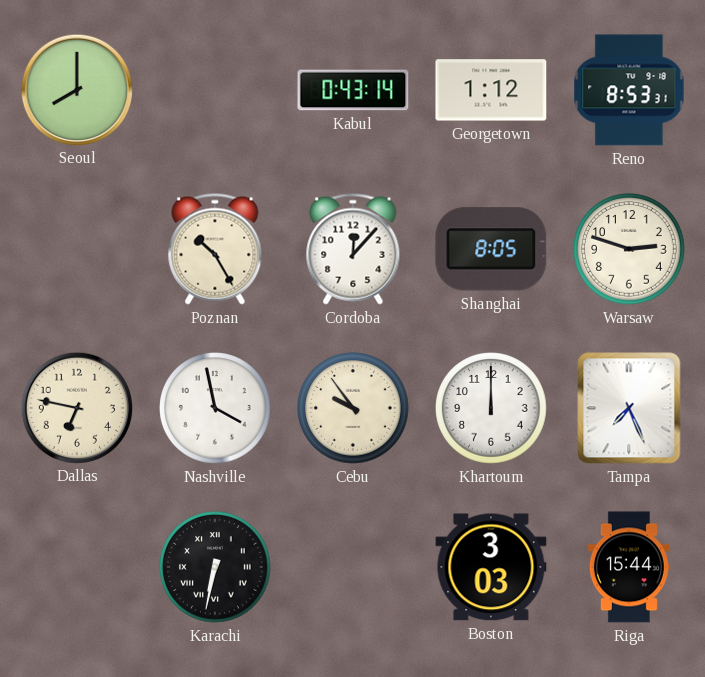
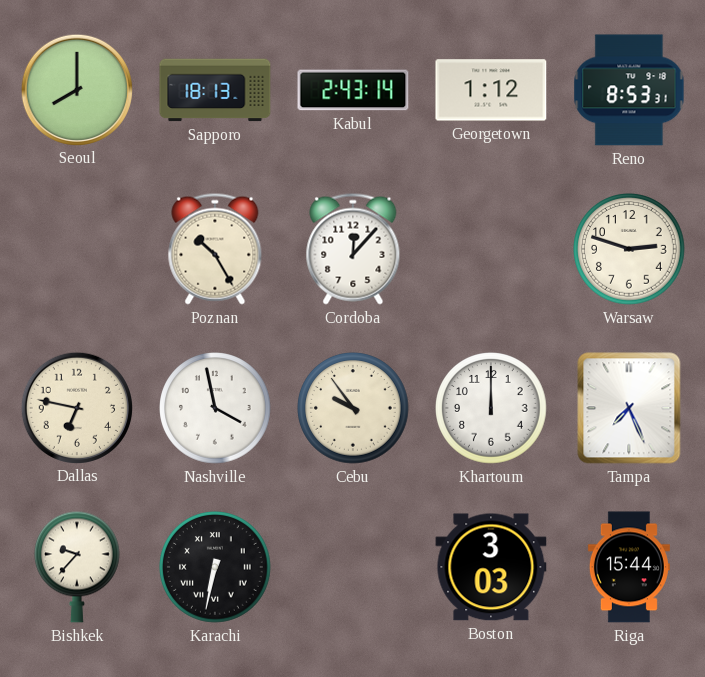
Sapporo: none -> 18:13
Kabul: 0:43 -> 2:43
Shanghai: 8:05 -> none
Bishkek: none -> 9:37
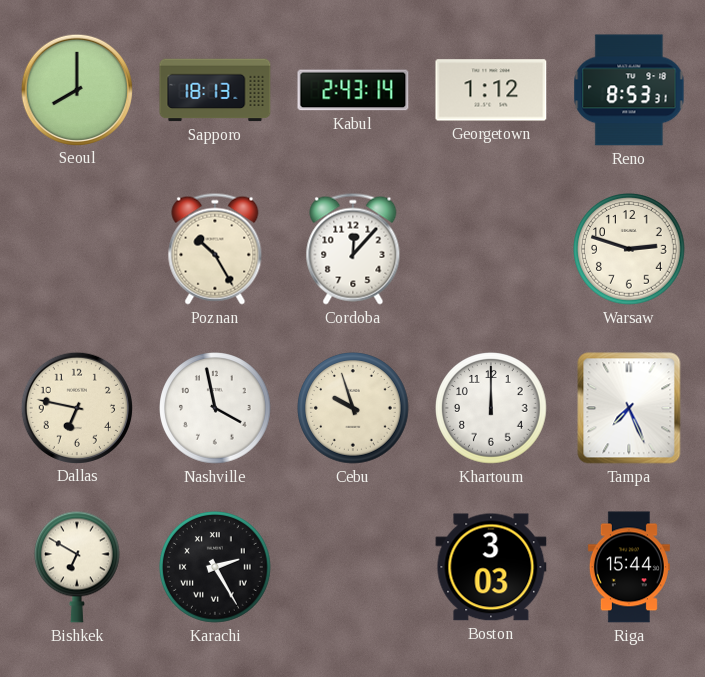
Cebu: 9:54 -> 9:57
Bishkek: 9:37 -> 6:50
Karachi: 6:32 -> 2:25
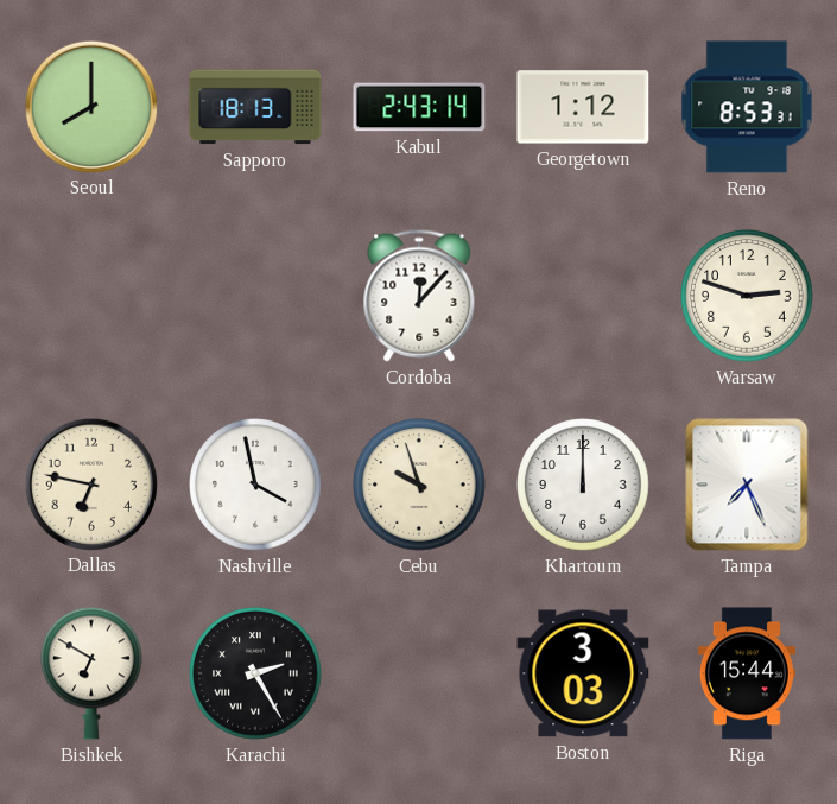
Poznan: 10:25 -> none
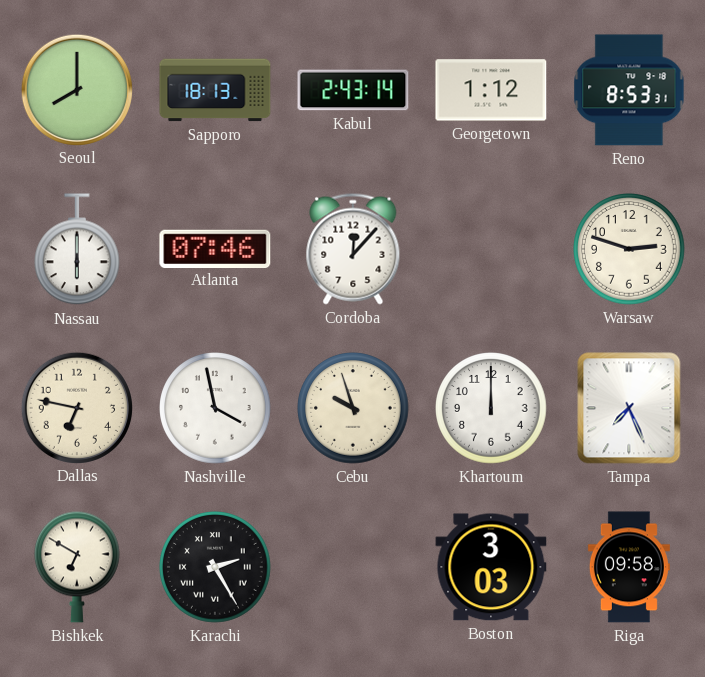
Nassau: none -> 6:00
Atlanta: none -> 07:46
Riga: 15:44 -> 09:58
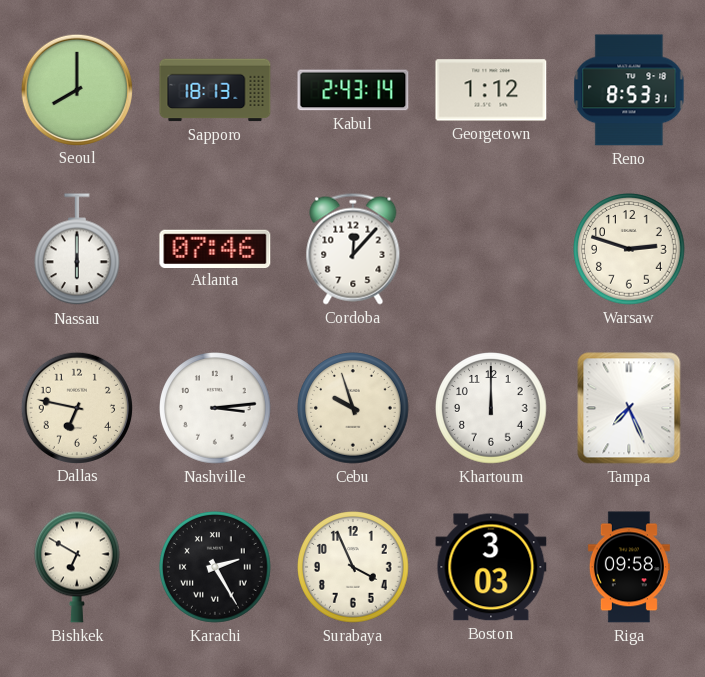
Nashville: 3:58 -> 3:14
Surabaya: none -> 3:56
